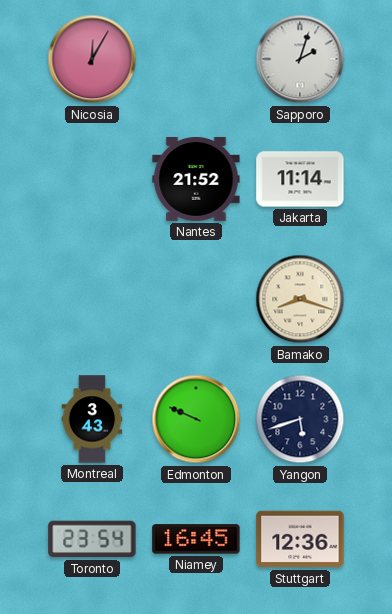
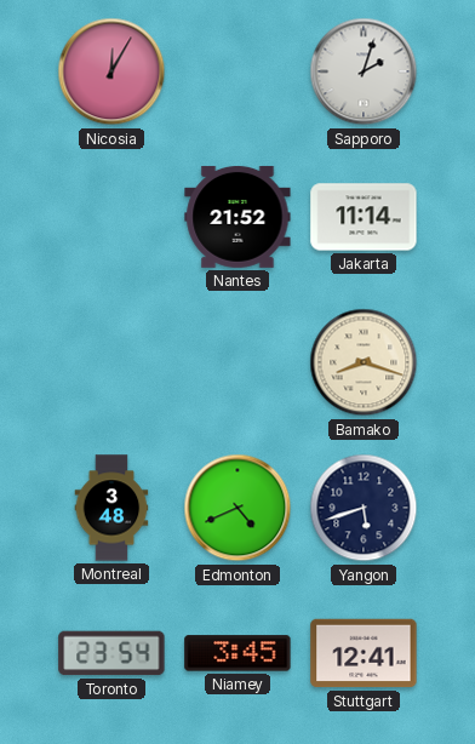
Montreal: 3:43 -> 3:48
Edmonton: 9:49 -> 4:41
Niamey: 16:45 -> 3:45
Stuttgart: 12:36 -> 12:41
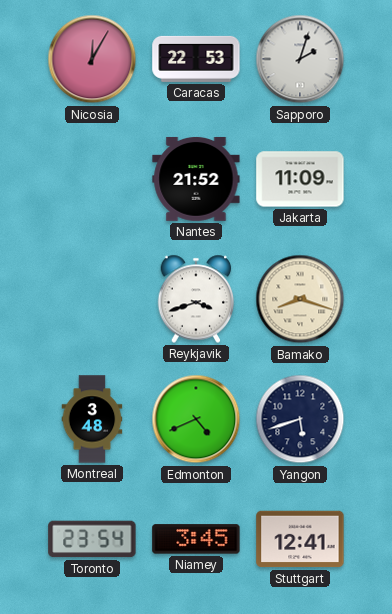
Caracas: none -> 22:53
Jakarta: 11:14 -> 11:09
Reykjavik: none -> 3:42
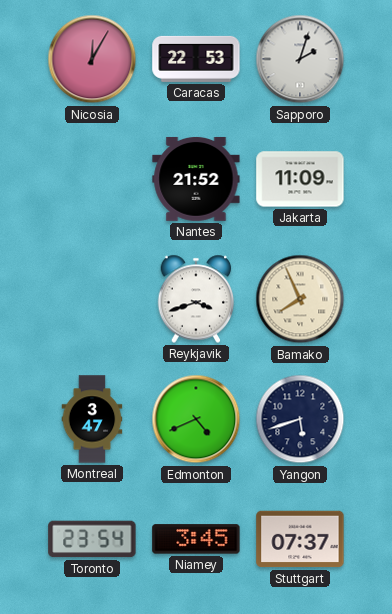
Bamako: 8:18 -> 7:56
Montreal: 3:48 -> 3:47
Stuttgart: 12:41 -> 07:37
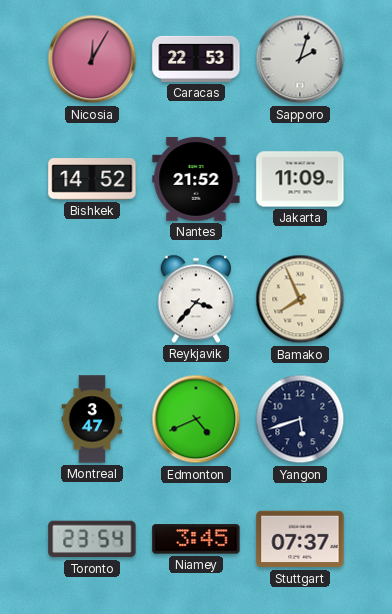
Bishkek: none -> 14:52
Reykjavik: 3:42 -> 3:37
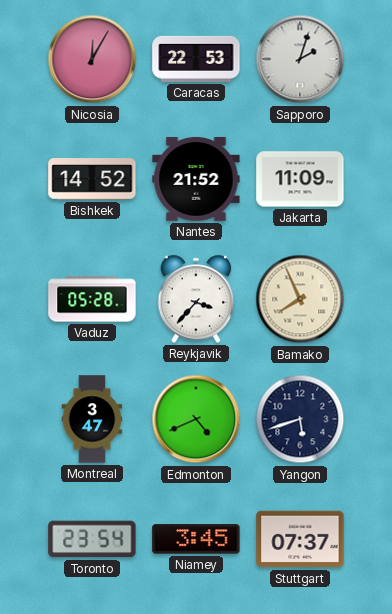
Vaduz: none -> 05:28
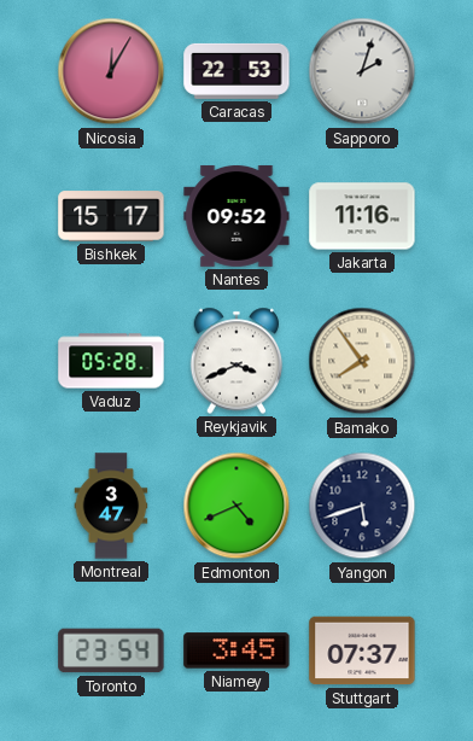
Bishkek: 14:52 -> 15:17
Nantes: 21:52 -> 09:52
Jakarta: 11:09 -> 11:16
Reykjavik: 3:37 -> 3:41
Bamako: 7:56 -> 7:54
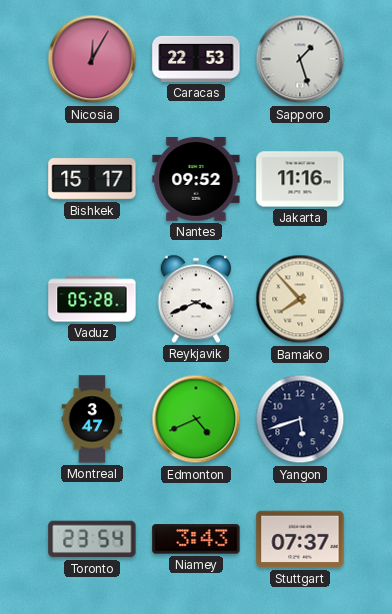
Sapporo: 2:03 -> 1:27
Bamako: 7:54 -> 7:53
Niamey: 3:45 -> 3:43
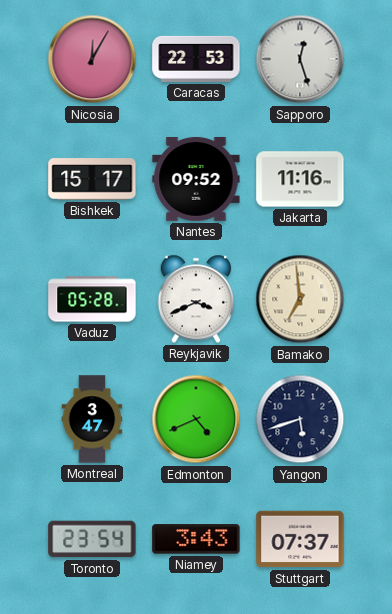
Sapporo: 1:27 -> 12:27
Bamako: 7:53 -> 6:59
